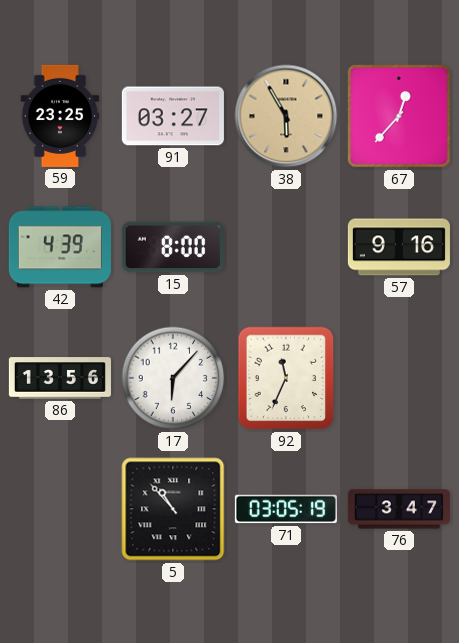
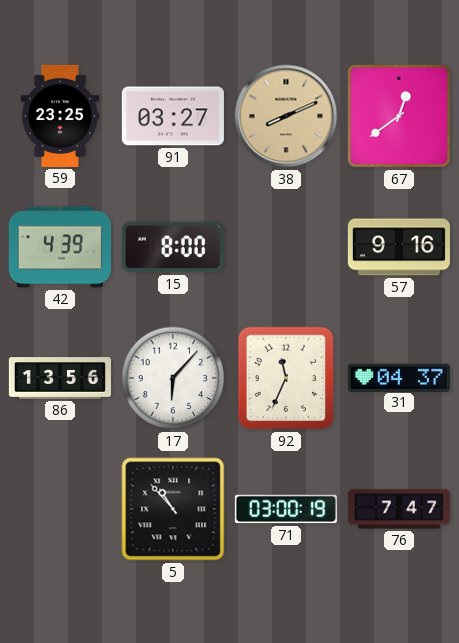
38: 5:55 -> 8:11
67: 12:37 -> 12:39
31: none -> 04:37
71: 03:05 -> 03:00
76: 3:47 -> 7:47
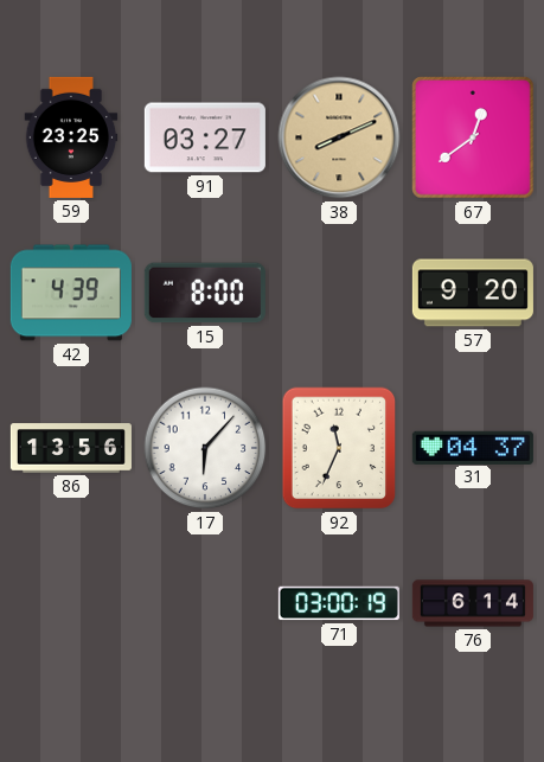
57: 9:16 -> 9:20
5: 10:53 -> none
76: 7:47 -> 6:14
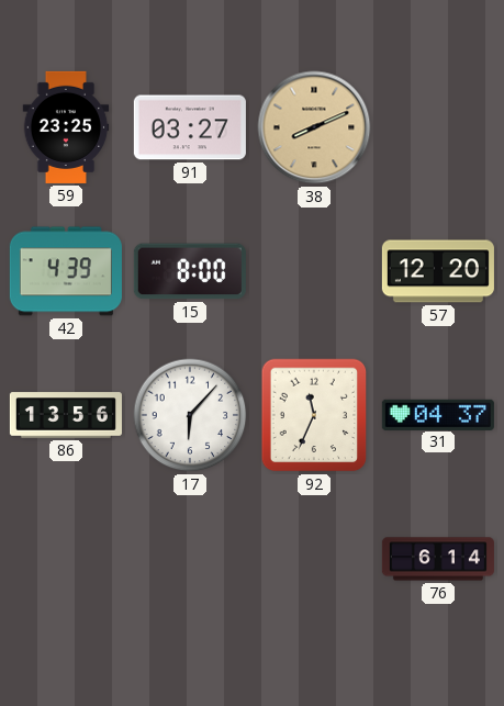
67: 12:39 -> none
57: 9:20 -> 12:20
71: 03:00 -> none
